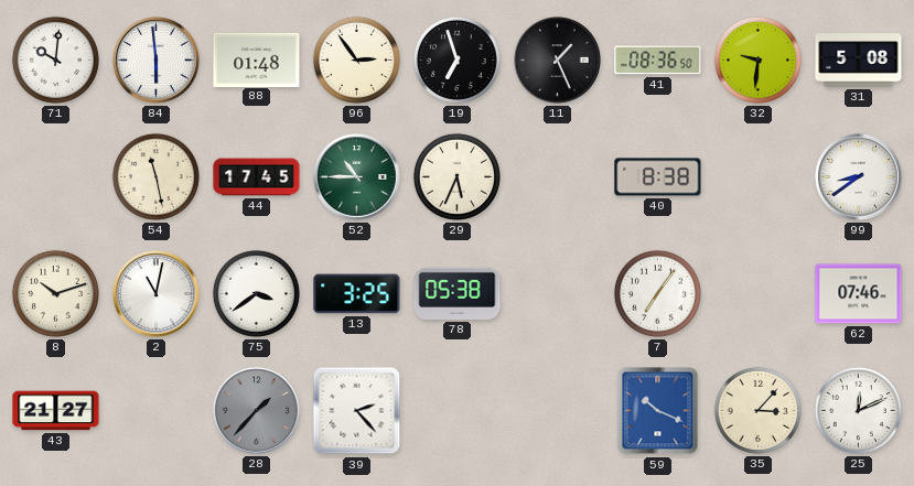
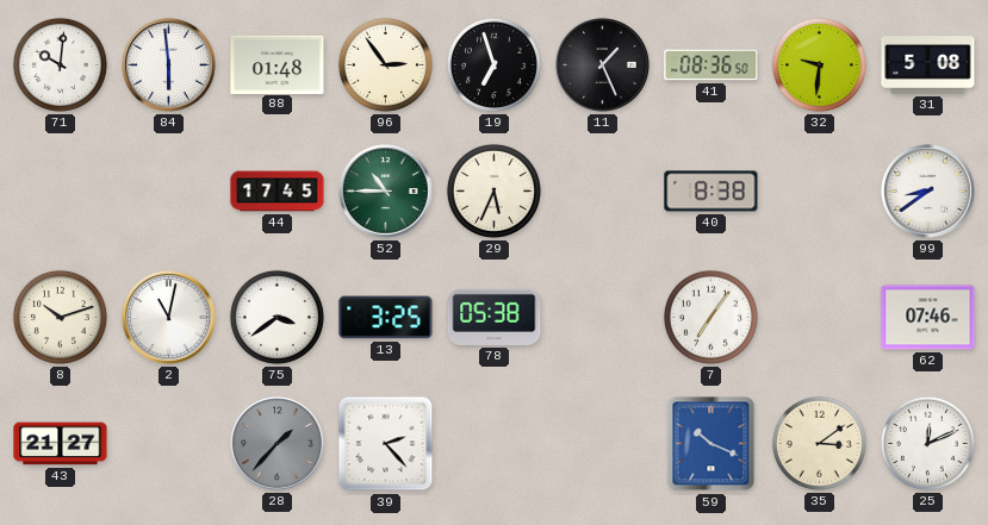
54: 11:28 -> none
35: 3:07 -> 3:09
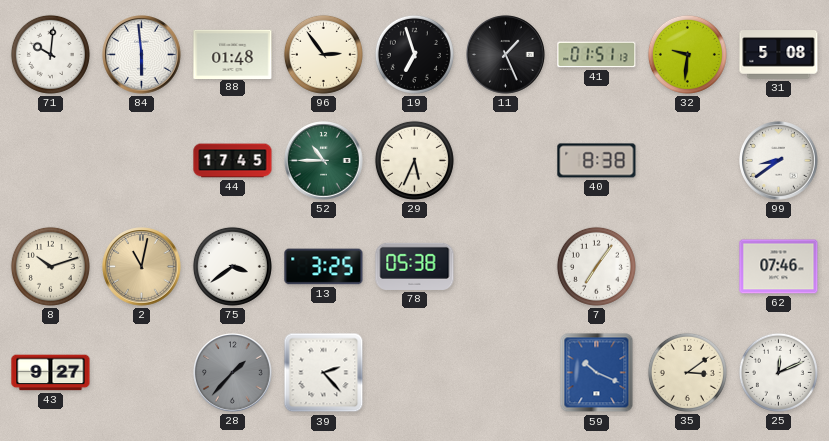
41: 08:36 -> 01:51
2 dial: white -> champagne
43: 21:27 -> 9:27
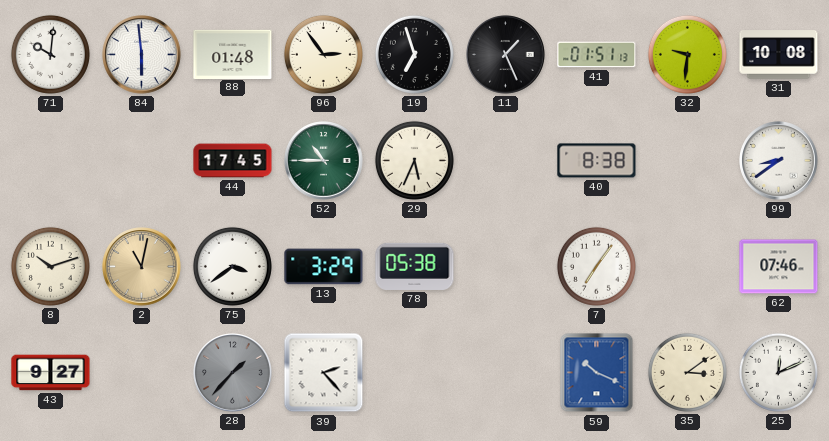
31: 5:08 -> 10:08
13: 3:25 -> 3:29
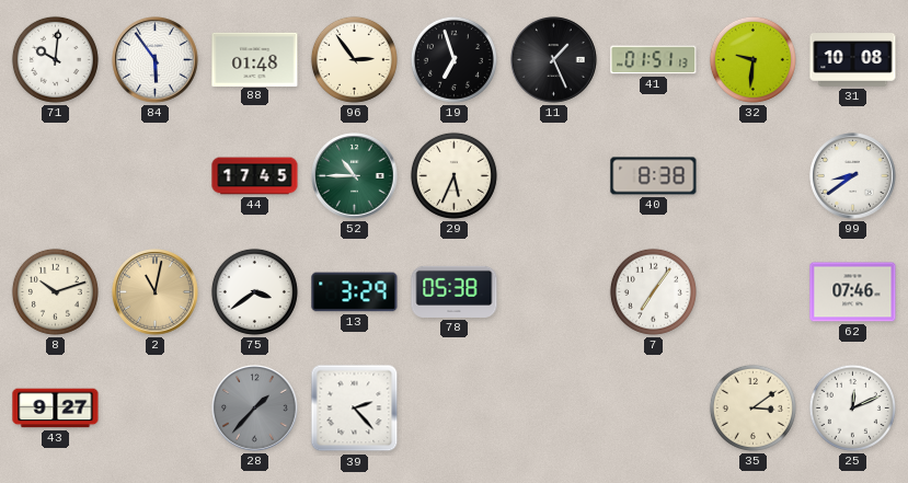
84: 5:59 -> 5:54
59: 10:19 -> none
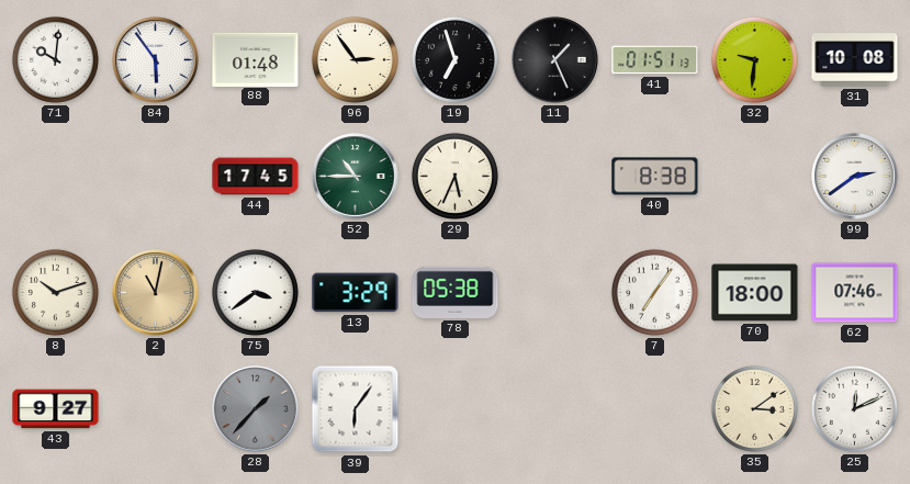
99: 8:39 -> 2:39
70: none -> 18:00
39: 2:23 -> 6:06
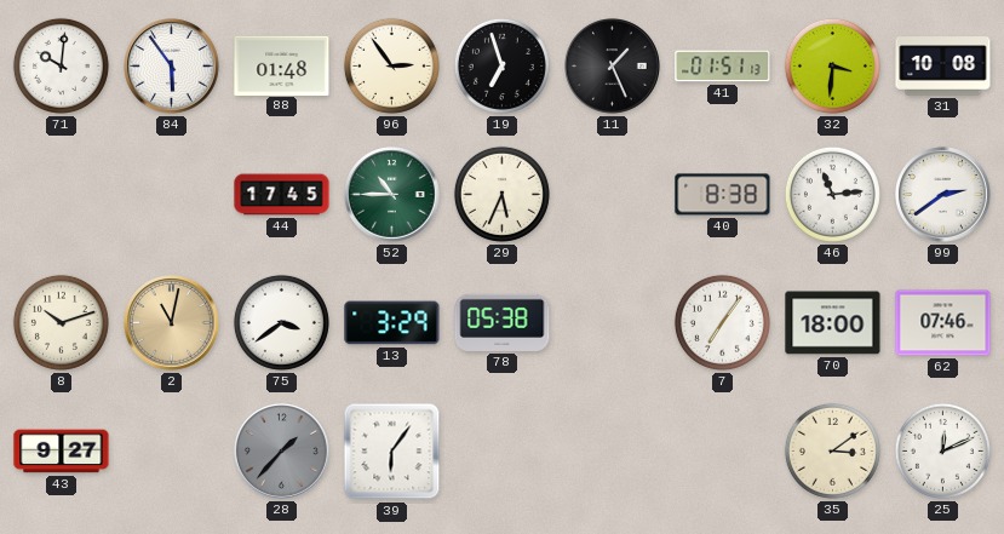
32: 9:31 -> 3:31
46: none -> 11:14
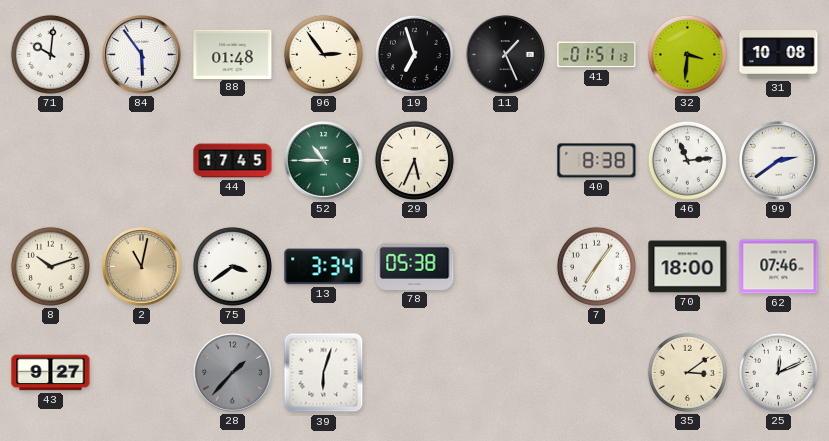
13: 3:29 -> 3:34
39: 6:06 -> 6:03
